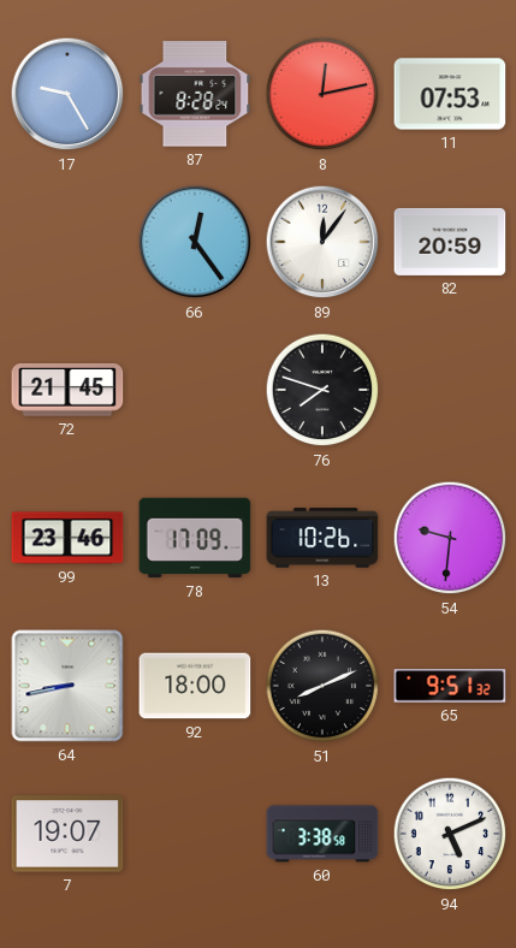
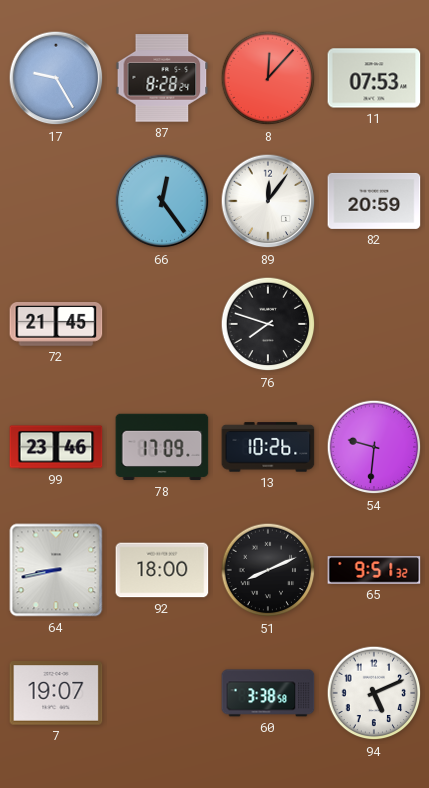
8: 12:13 -> 12:07
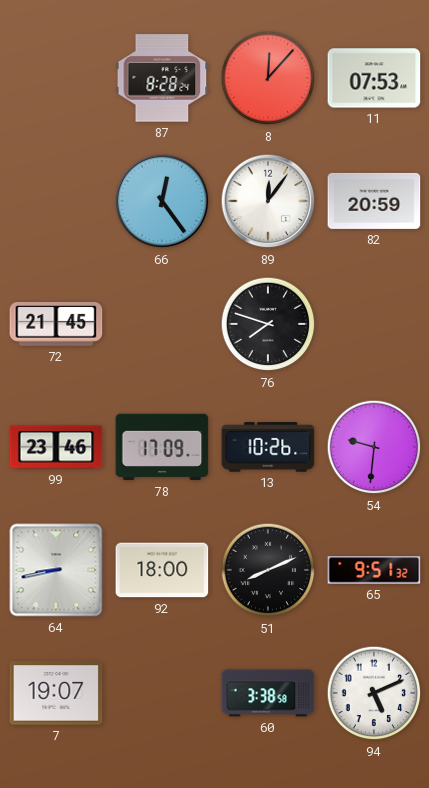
17: 9:25 -> none
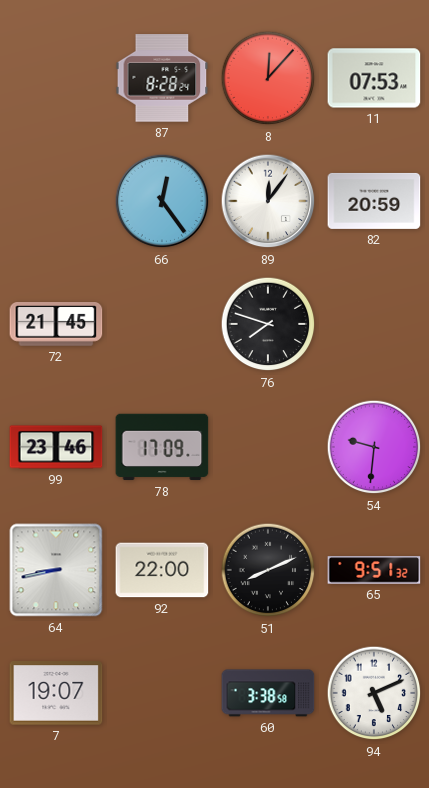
13: 10:26 -> none
92: 18:00 -> 22:00
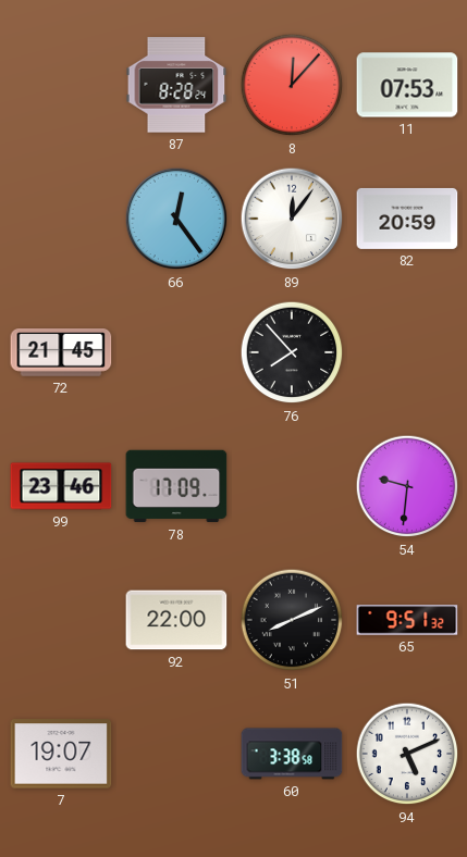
76: 7:48 -> 7:53
64: 8:43 -> none
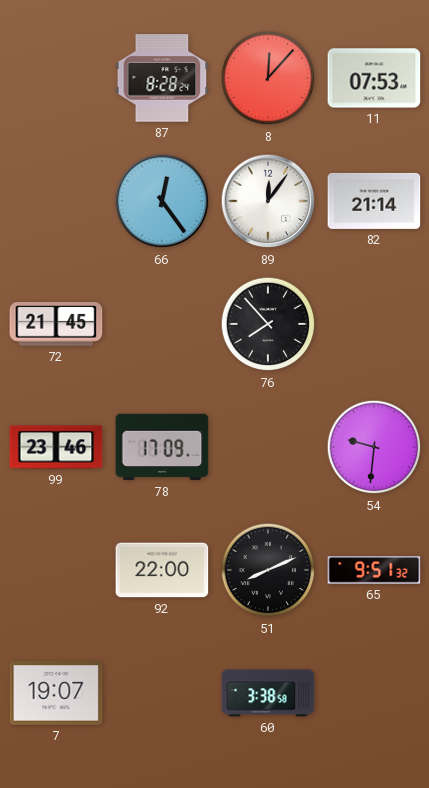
82: 20:59 -> 21:14
94: 5:11 -> none
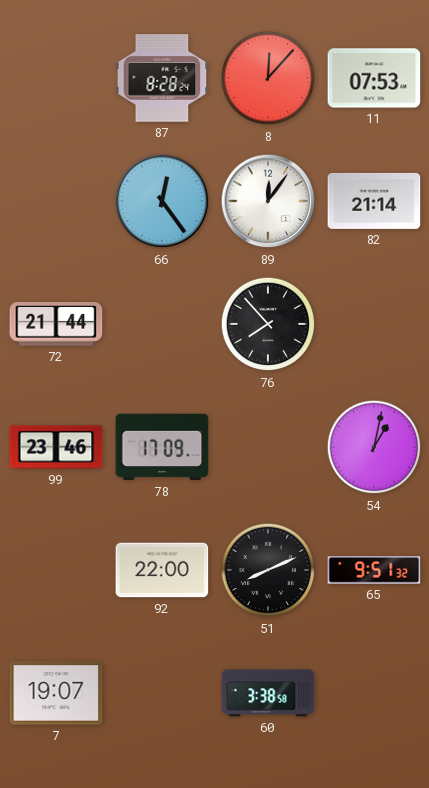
72: 21:45 -> 21:44
54: 9:31 -> 1:02
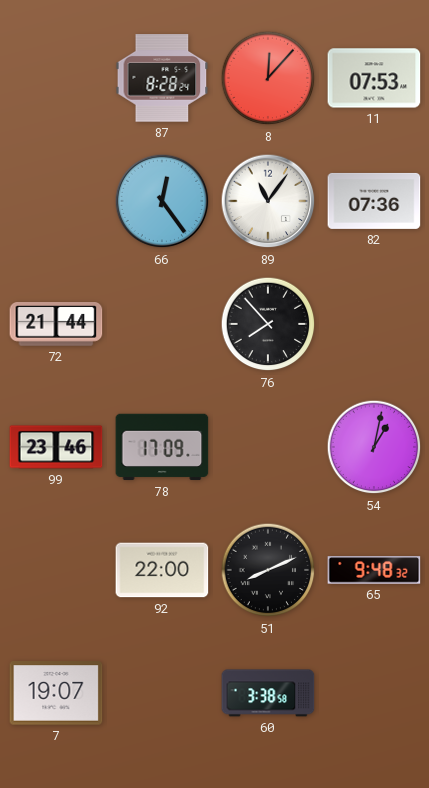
89: 12:06 -> 11:06
82: 21:14 -> 07:36
65: 9:51 -> 9:48
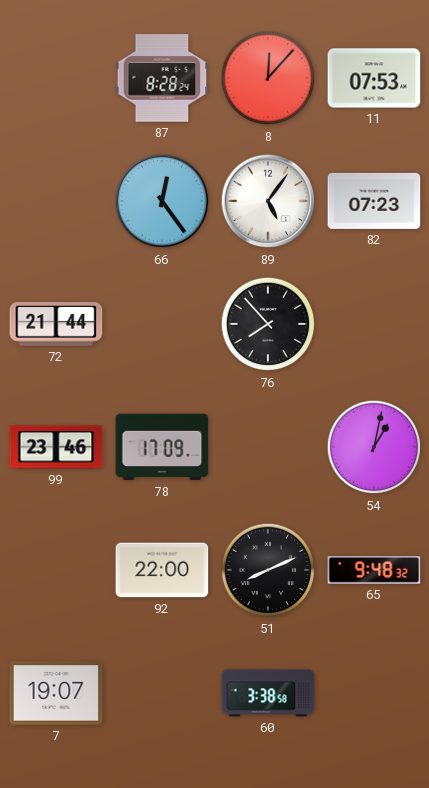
89: 11:06 -> 5:06
82: 07:36 -> 07:23
